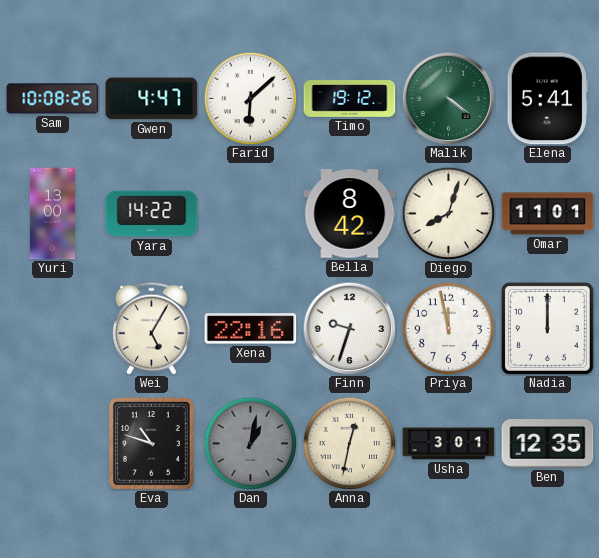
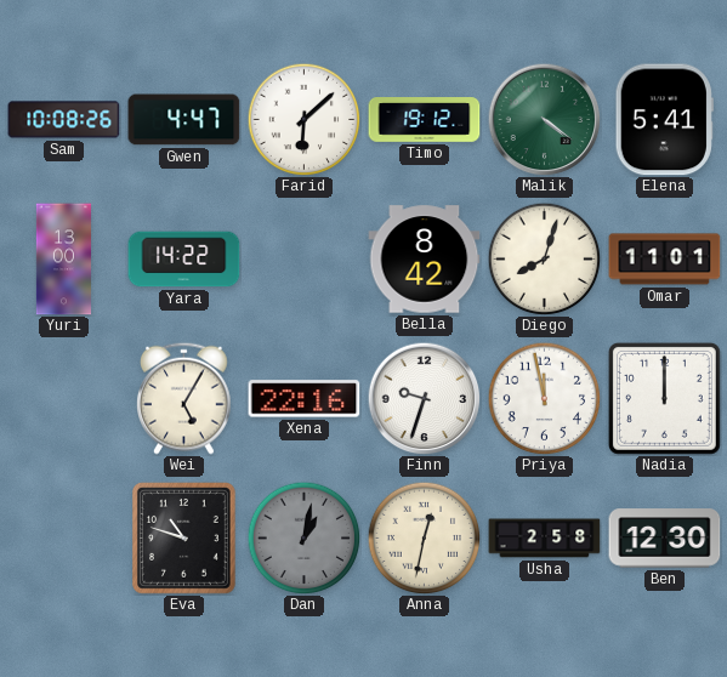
Usha: 3:01 -> 2:58
Ben: 12:35 -> 12:30
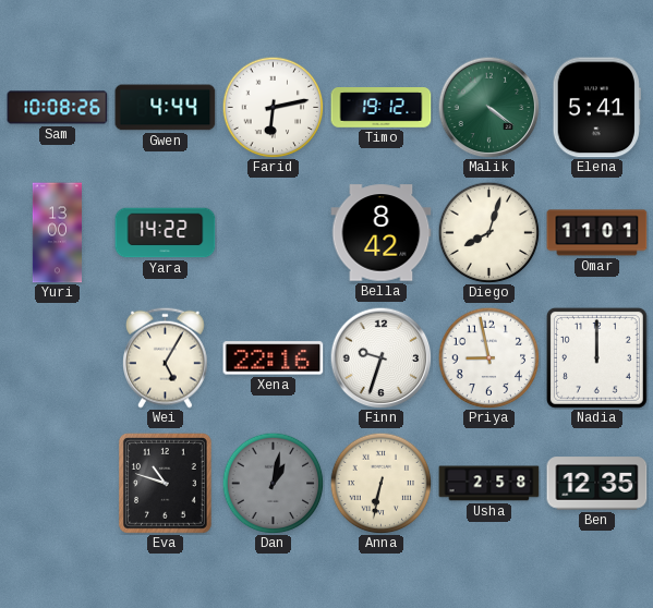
Gwen: 4:47 -> 4:44
Farid: 6:08 -> 6:13
Priya: 11:58 -> 8:58
Anna: 12:32 -> 6:32
Ben: 12:30 -> 12:35
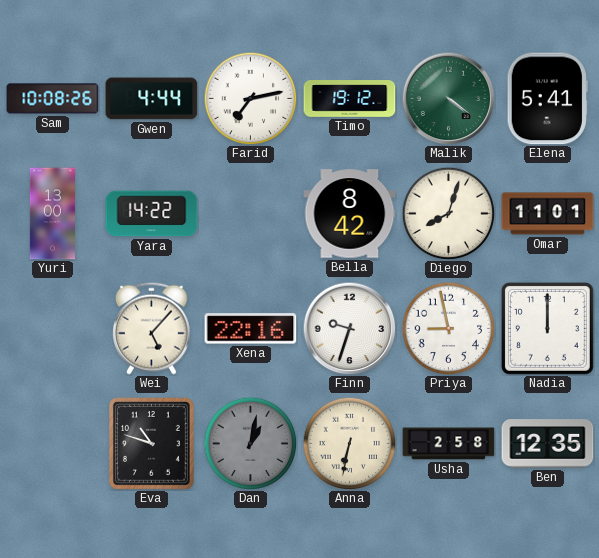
Farid: 6:13 -> 7:13
Wei: 5:05 -> 5:07
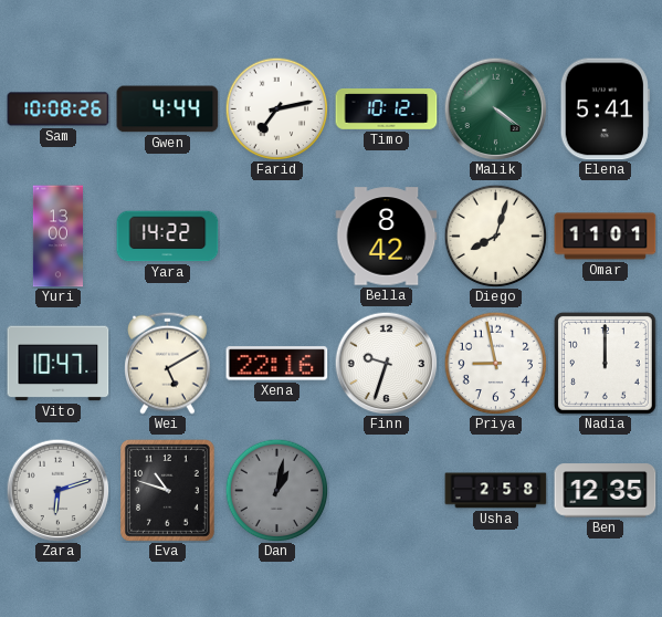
Timo: 19:12 -> 10:12
Vito: none -> 10:47
Wei: 5:07 -> 5:10
Zara: none -> 6:12
Anna: 6:32 -> none
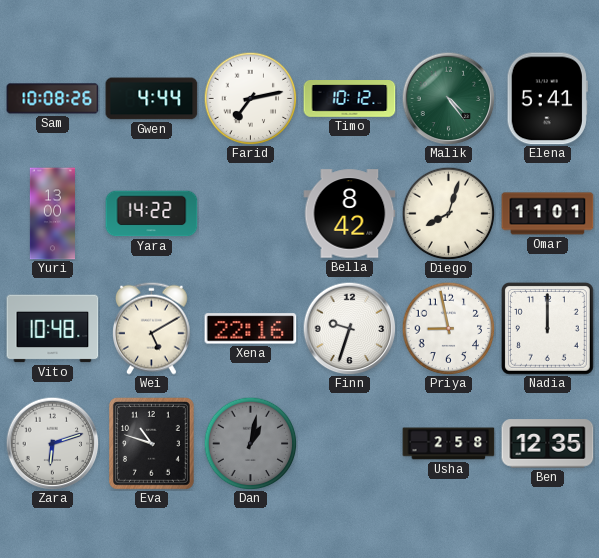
Malik: 4:21 -> 4:24
Vito: 10:47 -> 10:48
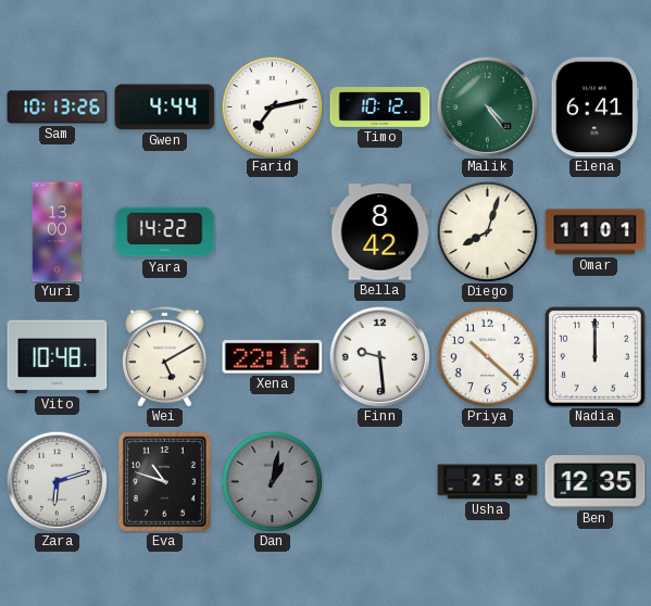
Sam: 10:08 -> 10:13
Elena: 5:41 -> 6:41
Finn: 9:33 -> 9:29
Priya: 8:58 -> 10:22
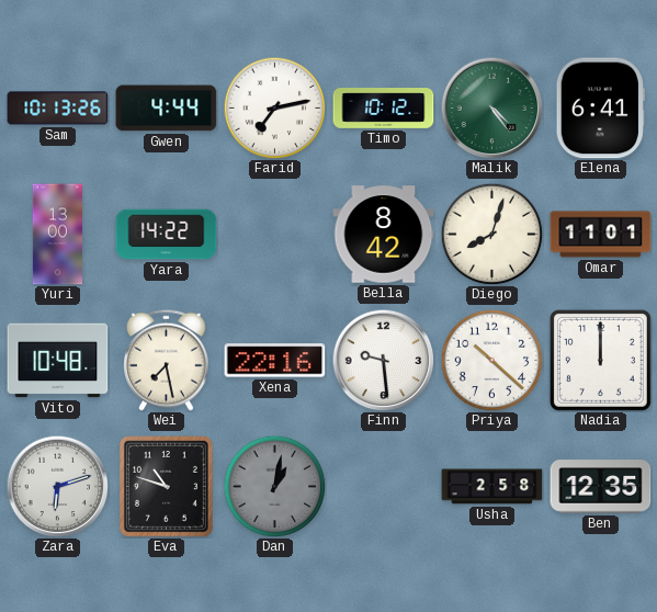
Wei: 5:10 -> 7:28
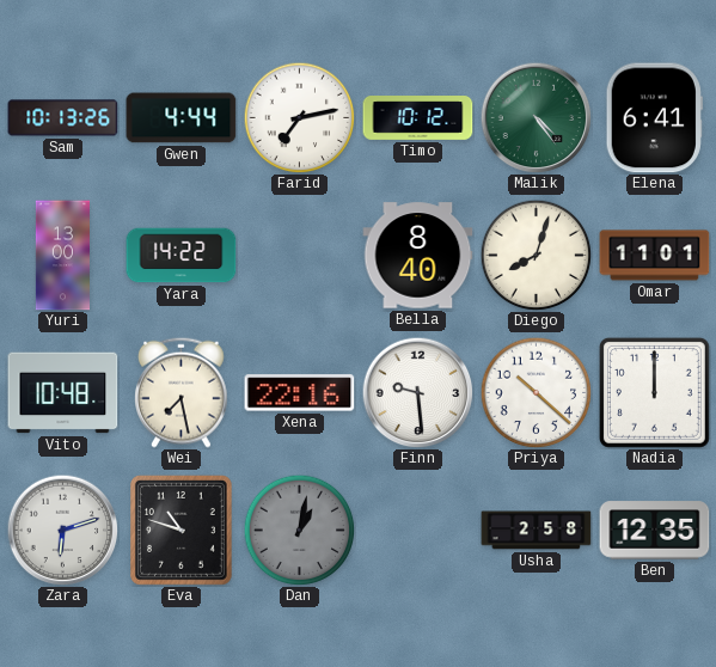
Bella: 8:42 -> 8:40
